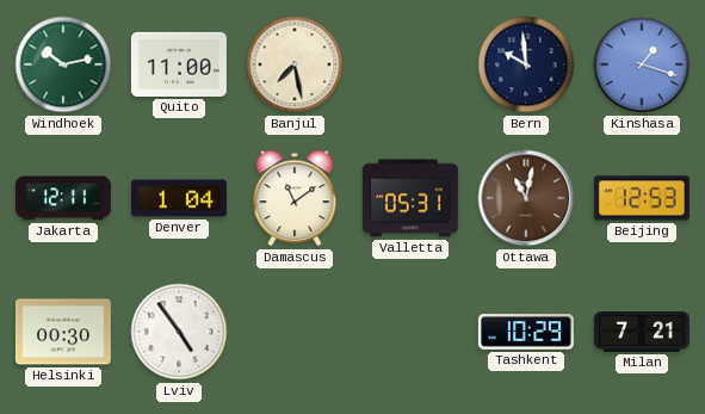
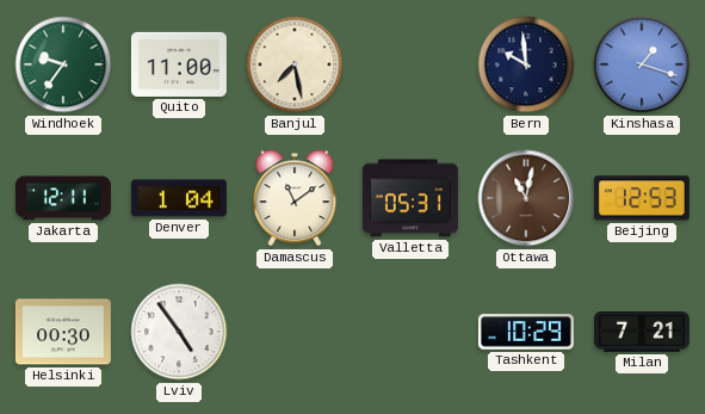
Windhoek: 10:13 -> 9:36
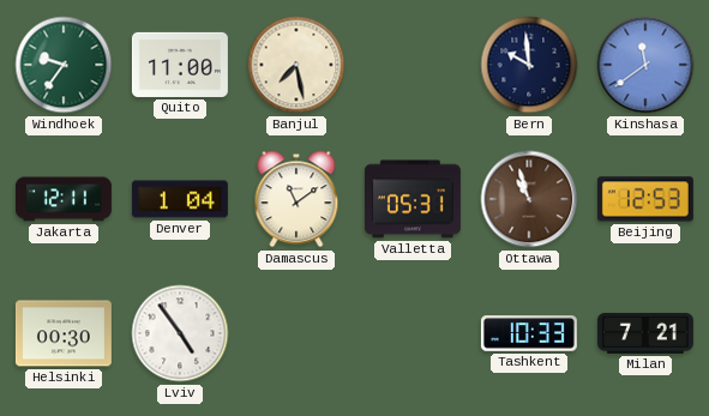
Kinshasa: 1:18 -> 11:39
Ottawa: 11:02 -> 10:57
Tashkent: 10:29 -> 10:33
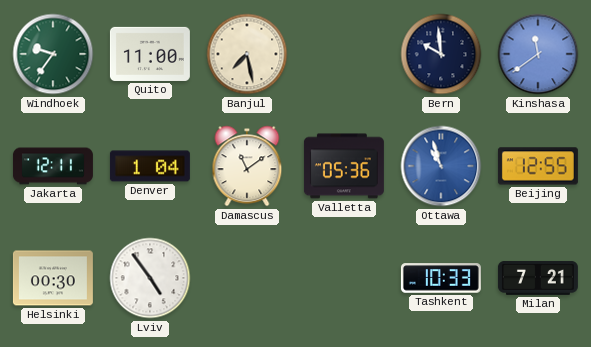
Valletta: 05:31 -> 05:36
Ottawa dial: brown -> blue
Beijing: 12:53 -> 12:55
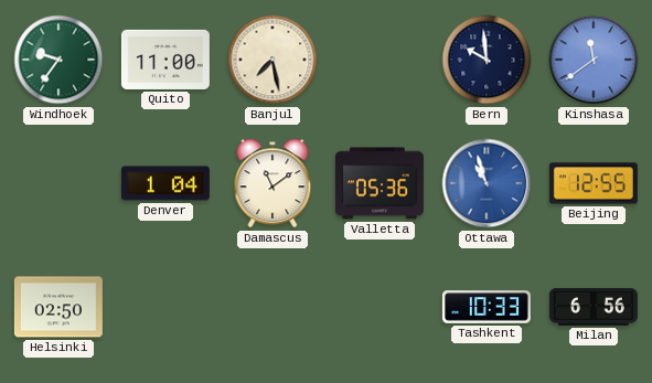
Jakarta: 12:11 -> none
Helsinki: 00:30 -> 02:50
Lviv: 4:54 -> none
Milan: 7:21 -> 6:56
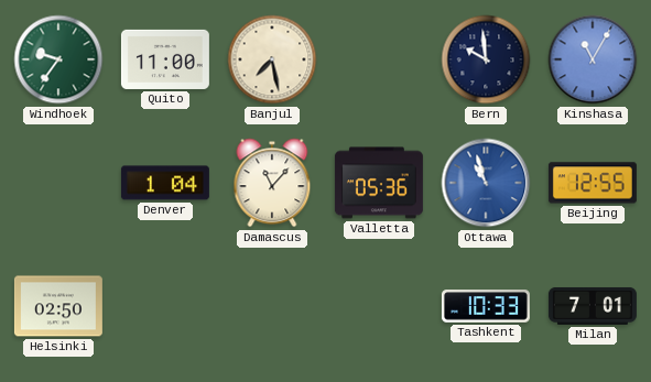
Kinshasa: 11:39 -> 11:05
Damascus: 11:09 -> 11:07
Milan: 6:56 -> 7:01
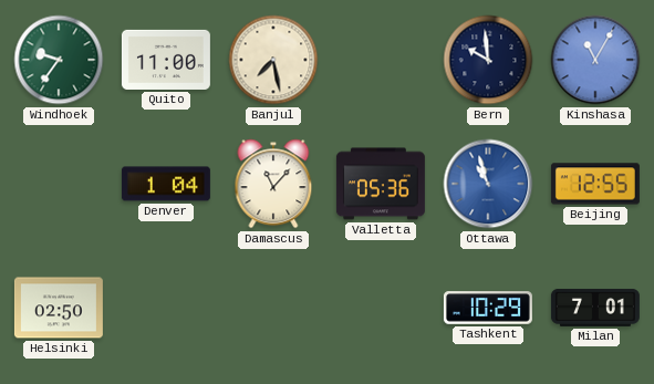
Tashkent: 10:33 -> 10:29
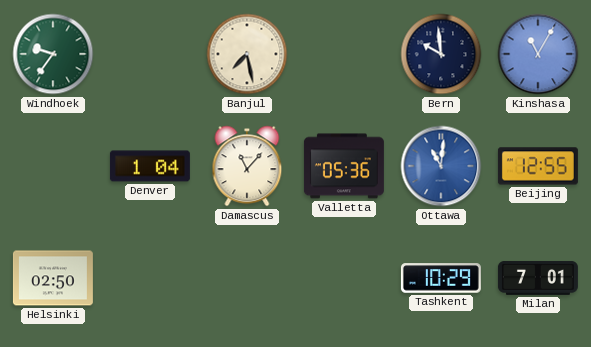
Quito: 11:00 -> none
Ottawa: 10:57 -> 11:01
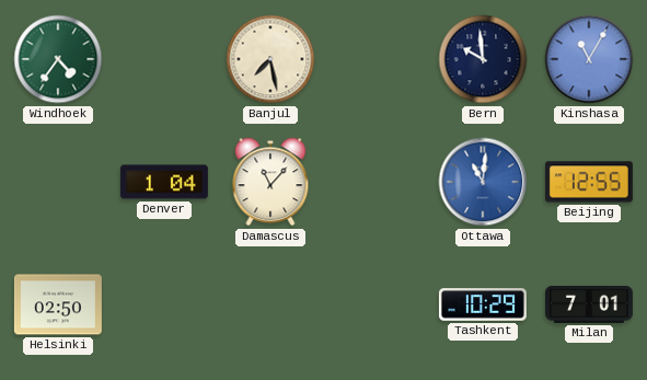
Windhoek: 9:36 -> 4:36
Valletta: 05:36 -> none
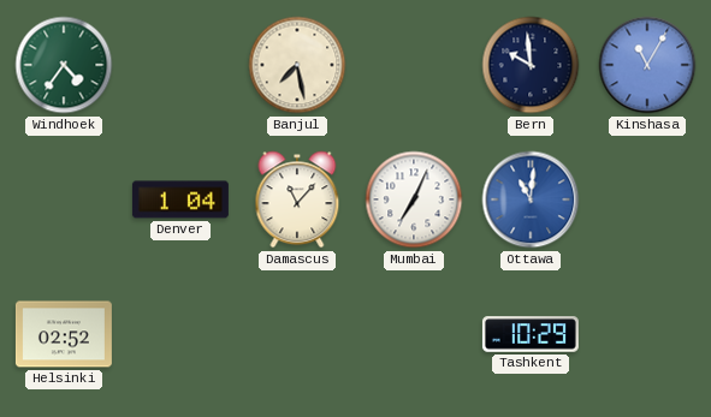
Mumbai: none -> 7:04
Beijing: 12:55 -> none
Helsinki: 02:50 -> 02:52
Milan: 7:01 -> none
